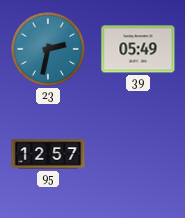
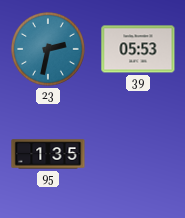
39: 05:49 -> 05:53
95: 12:57 -> 1:35
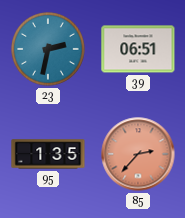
39: 05:53 -> 06:51
85: none -> 2:37
